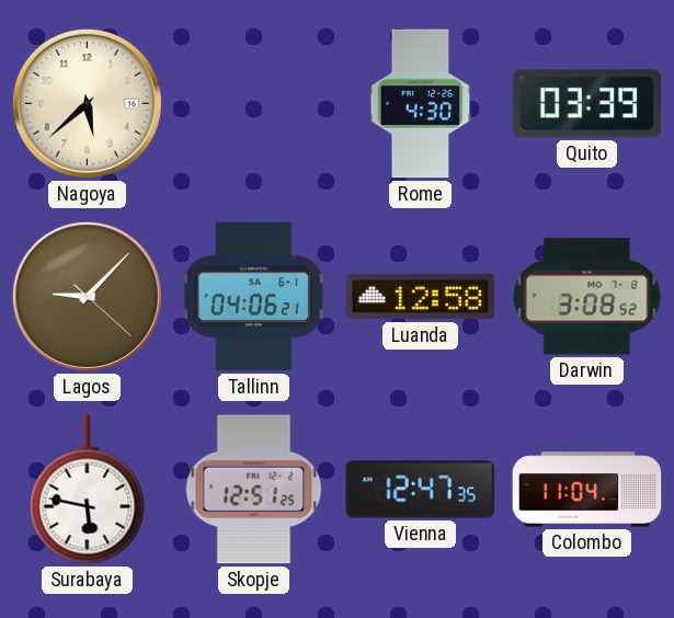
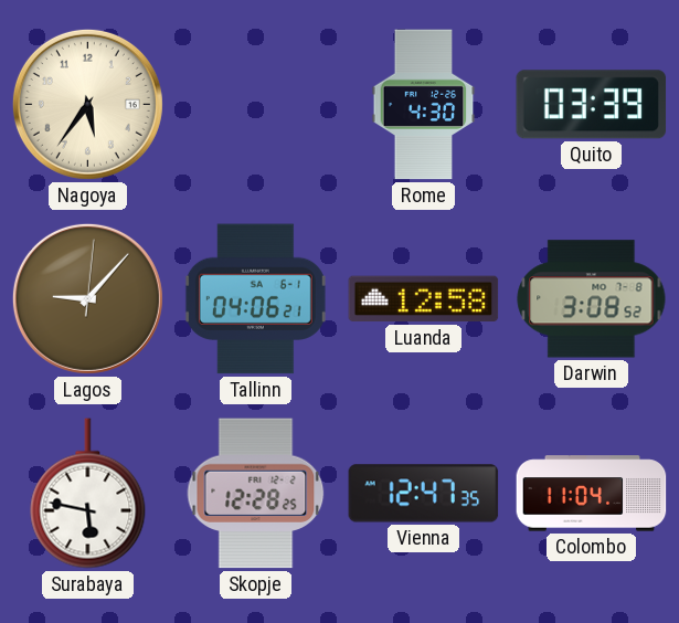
Nagoya: 5:38 -> 5:36
Lagos: 9:07:22 -> 9:07:01
Skopje: 12:51 -> 12:28
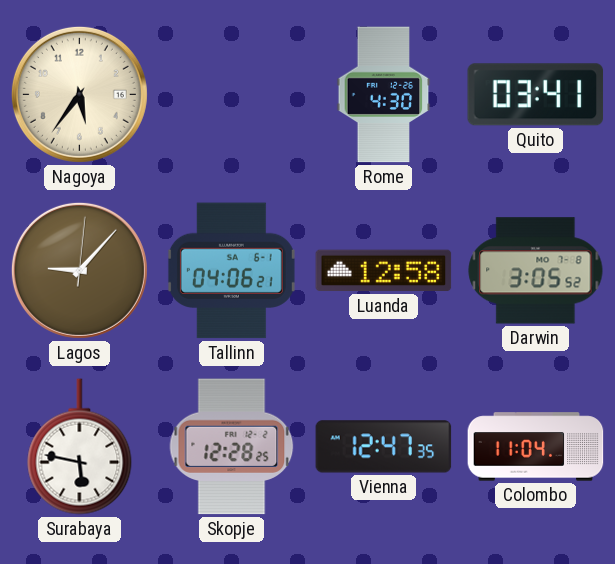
Quito: 03:39 -> 03:41
Darwin: 3:08 -> 3:05
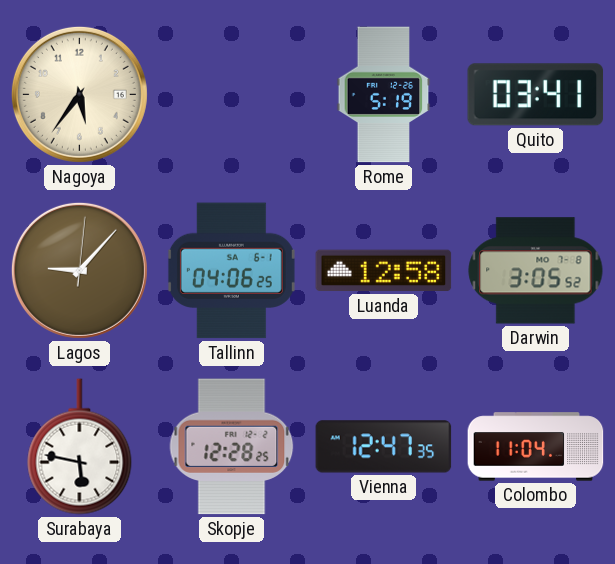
Rome: 4:30 -> 5:19
Tallinn: 04:06:21 -> 04:06:25
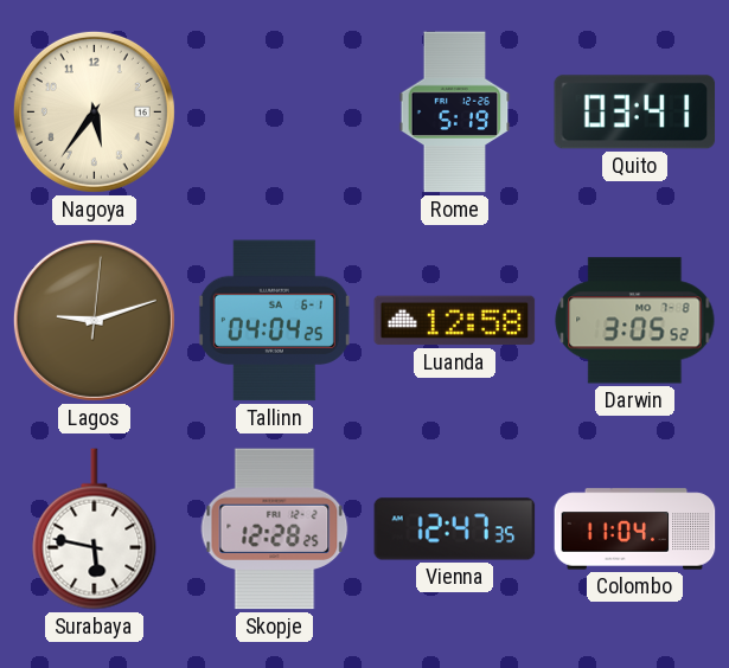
Lagos: 9:07 -> 9:12
Tallinn: 04:06 -> 04:04
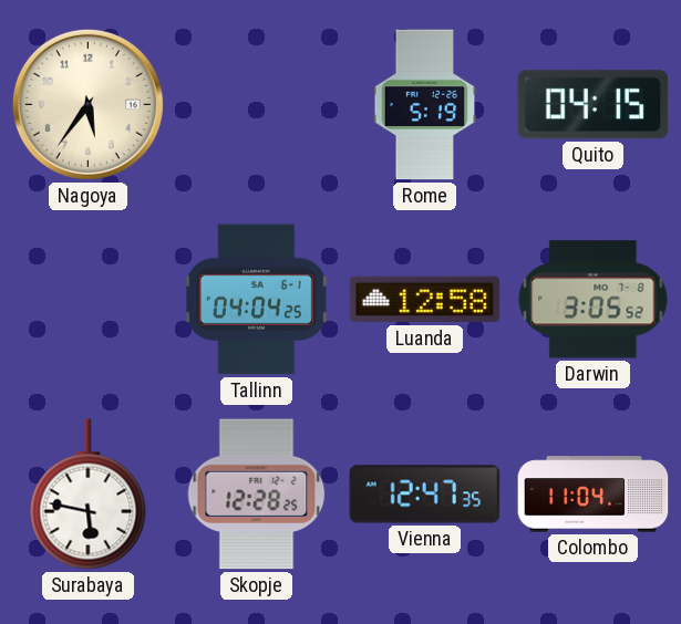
Quito: 03:41 -> 04:15
Lagos: 9:12 -> none
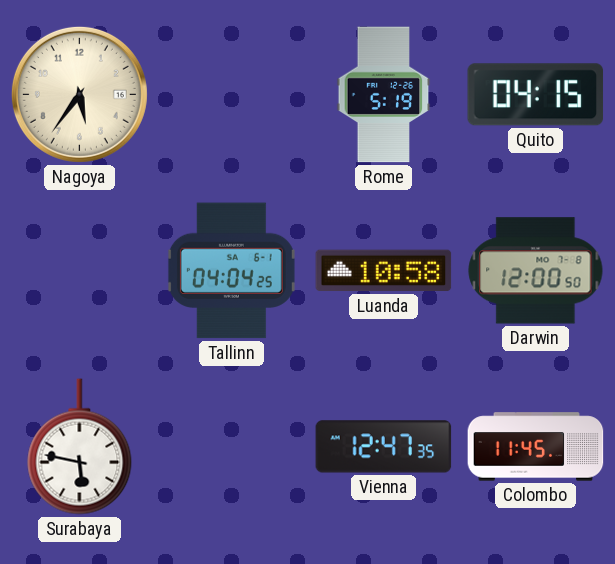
Luanda: 12:58 -> 10:58
Darwin: 3:05 -> 12:00
Skopje: 12:28 -> none
Colombo: 11:04 -> 11:45
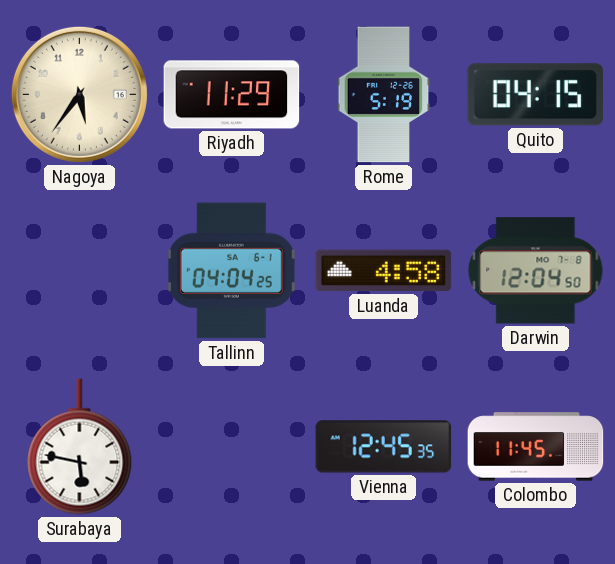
Riyadh: none -> 11:29
Luanda: 10:58 -> 4:58
Darwin: 12:00 -> 12:04
Vienna: 12:47 -> 12:45
